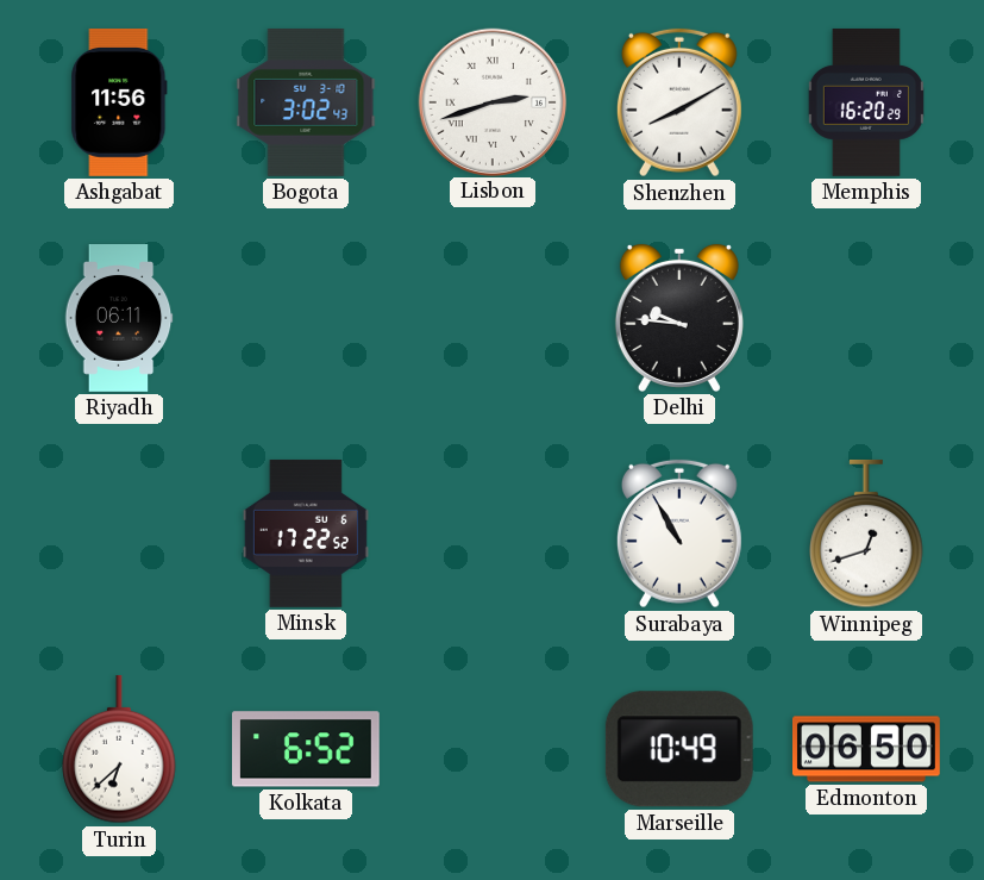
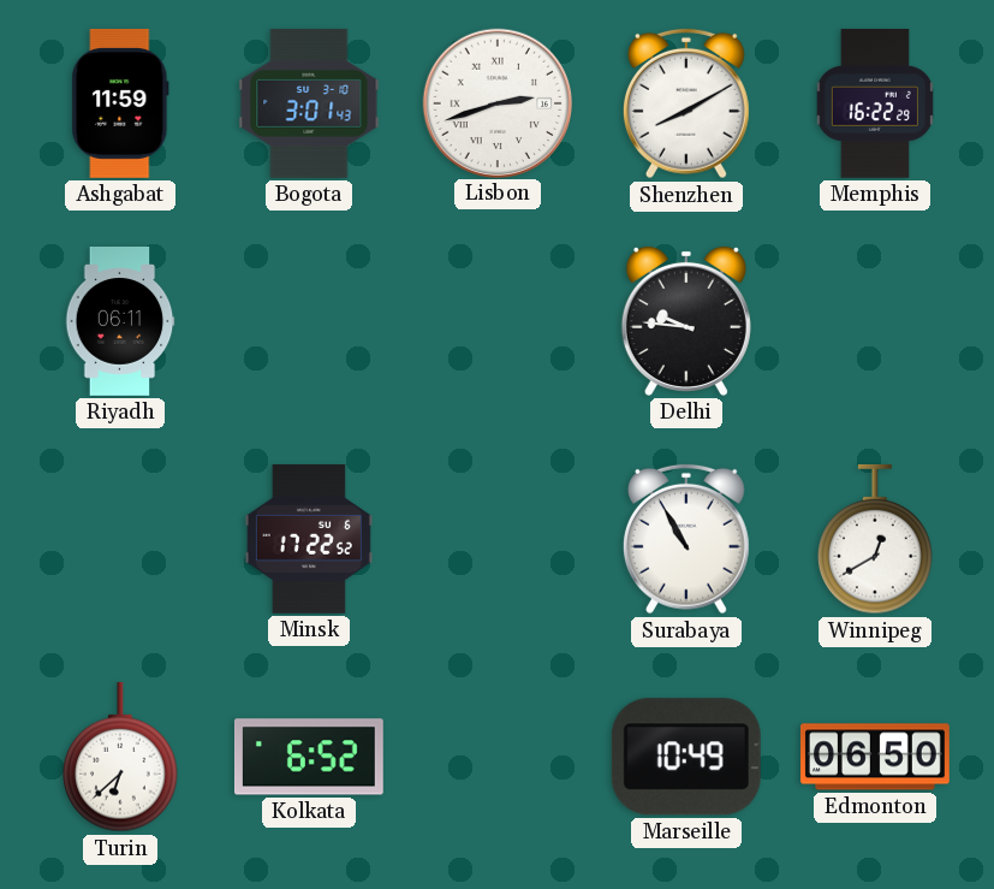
Ashgabat: 11:56 -> 11:59
Bogota: 3:02 -> 3:01
Memphis: 16:20 -> 16:22
Winnipeg: 12:42 -> 12:40
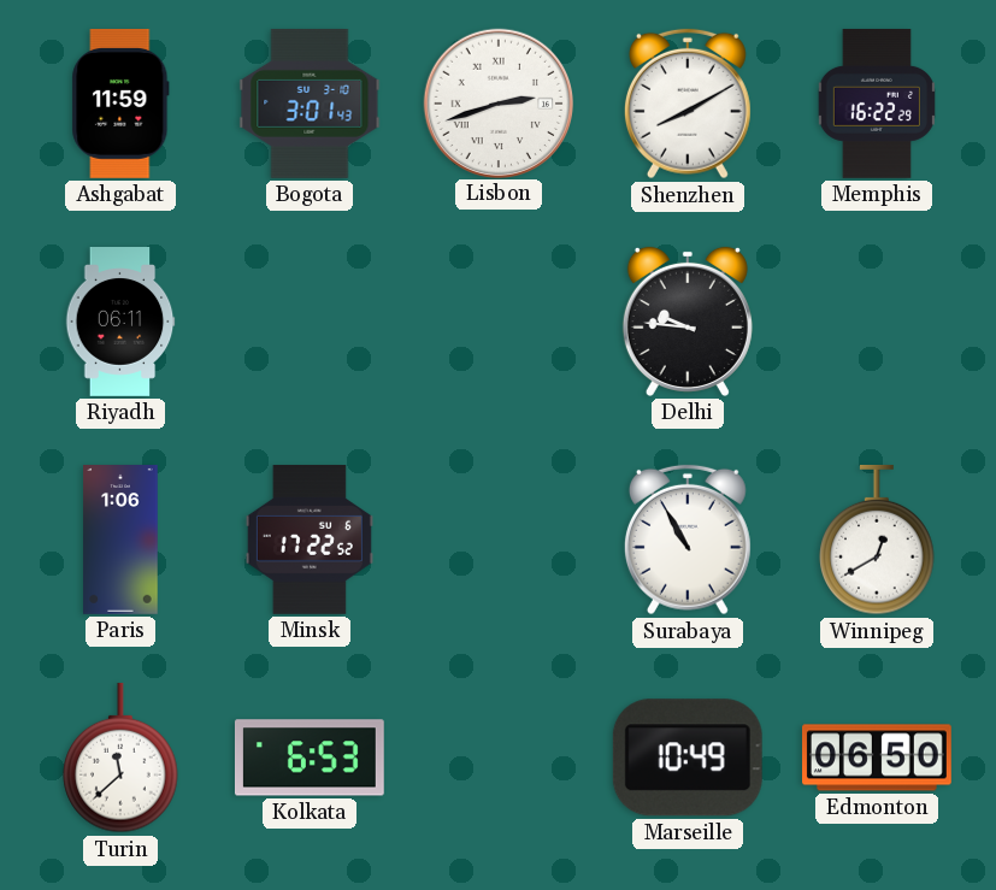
Paris: none -> 1:06
Turin: 6:38 -> 11:38
Kolkata: 6:52 -> 6:53
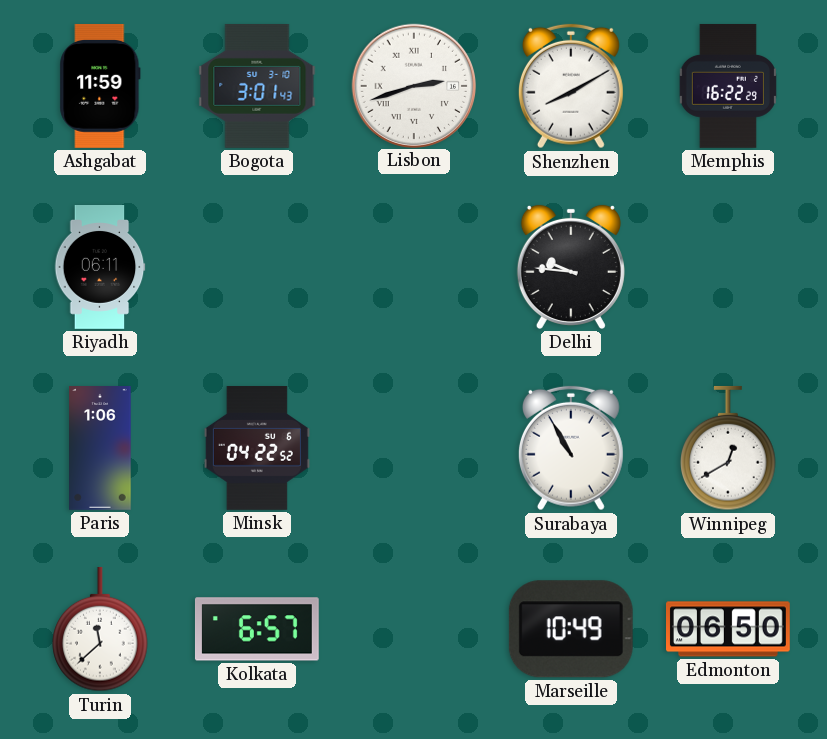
Minsk: 17:22 -> 04:22
Kolkata: 6:53 -> 6:57
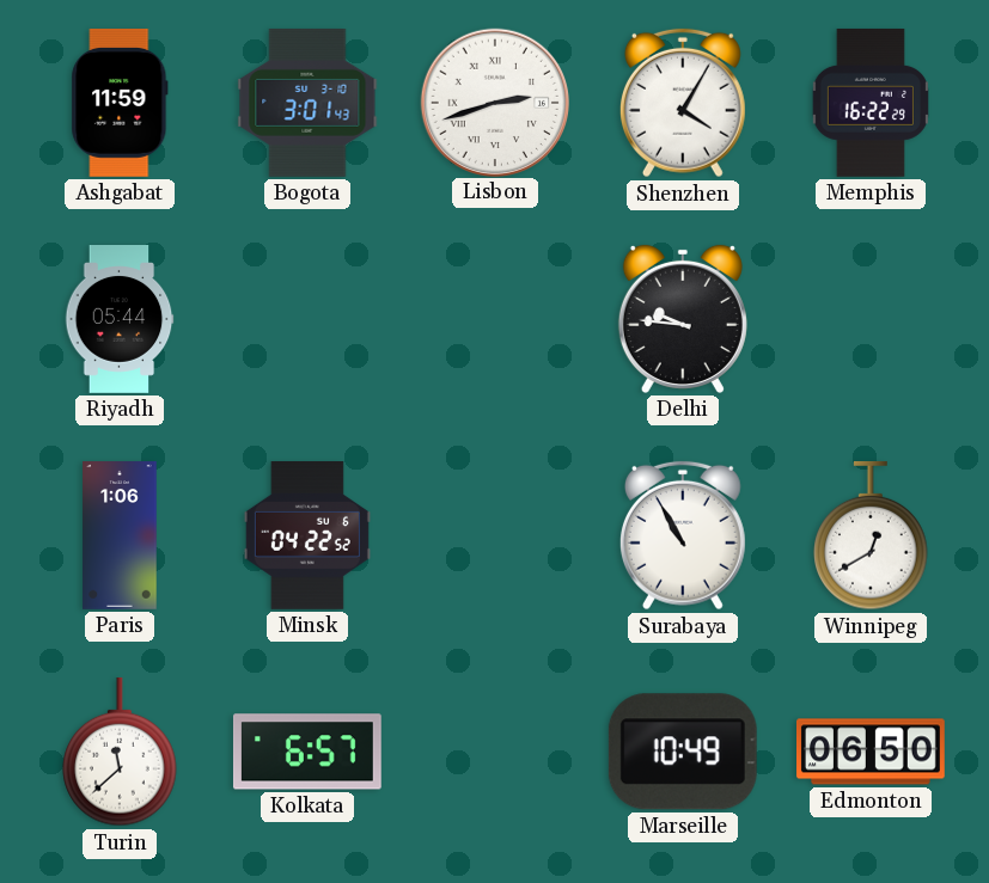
Shenzhen: 8:10 -> 4:05
Riyadh: 06:11 -> 05:44
